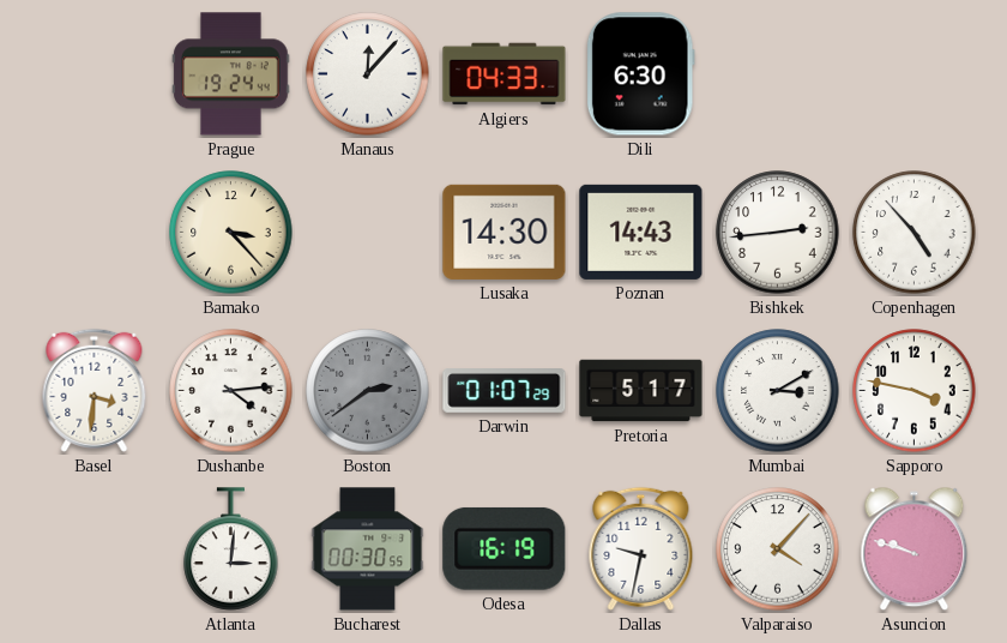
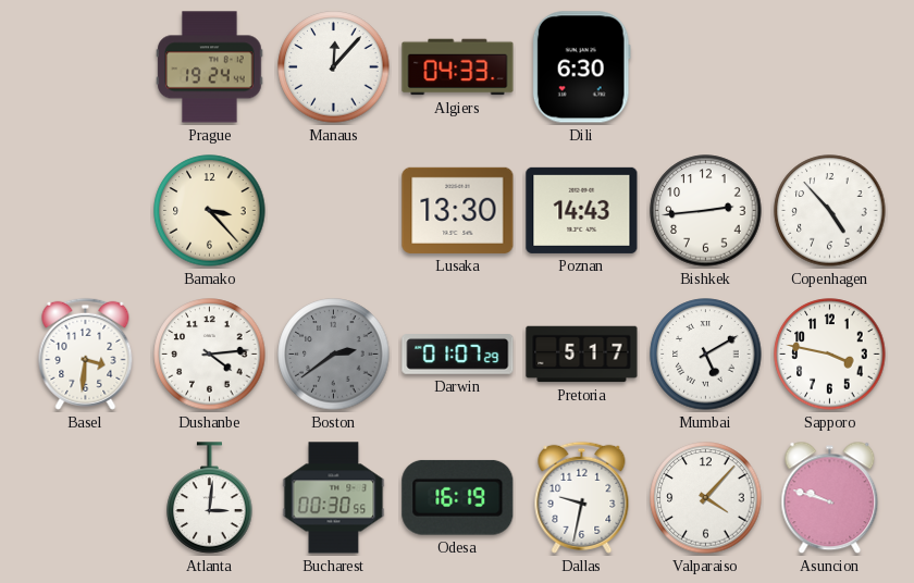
Lusaka: 14:30 -> 13:30
Mumbai: 3:10 -> 5:10
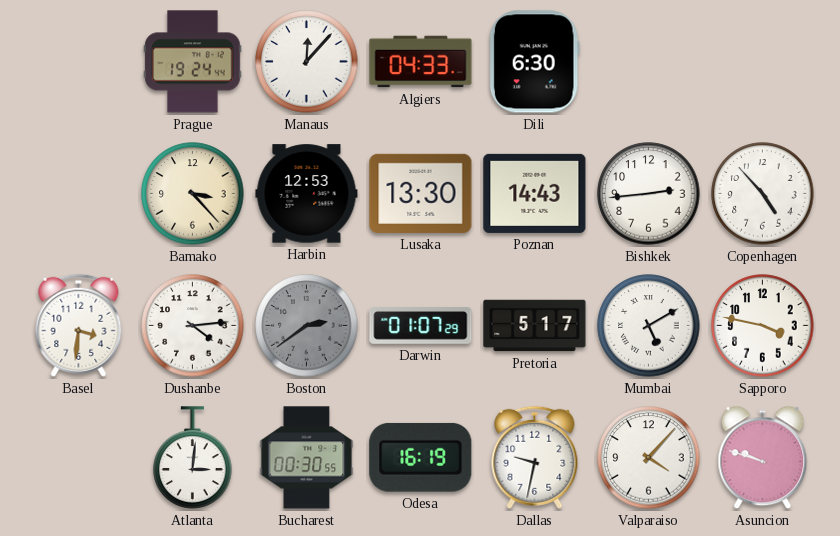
Harbin: none -> 12:53
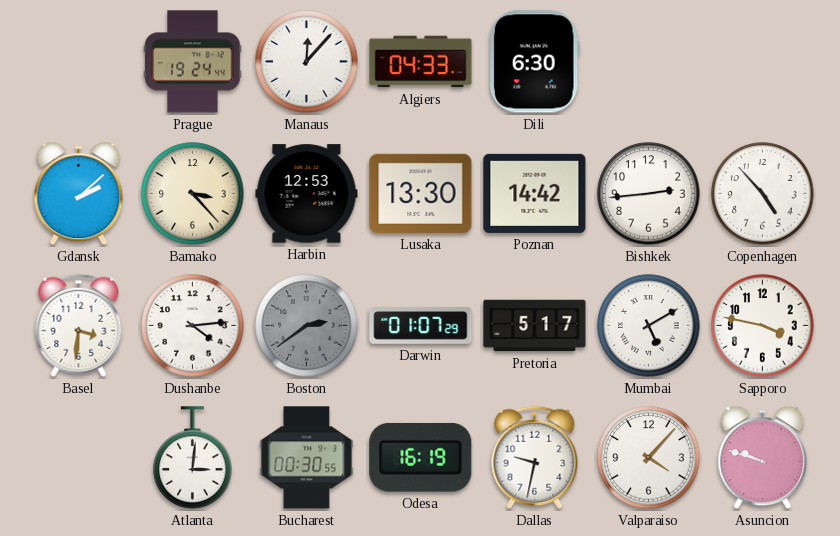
Gdansk: none -> 2:08
Poznan: 14:43 -> 14:42
